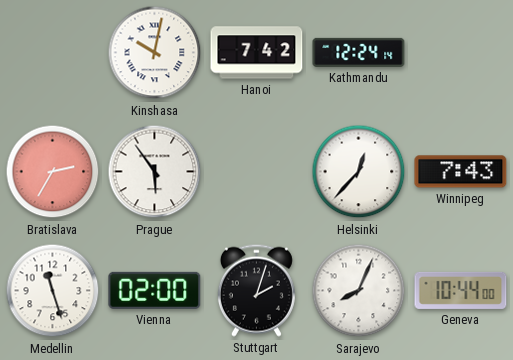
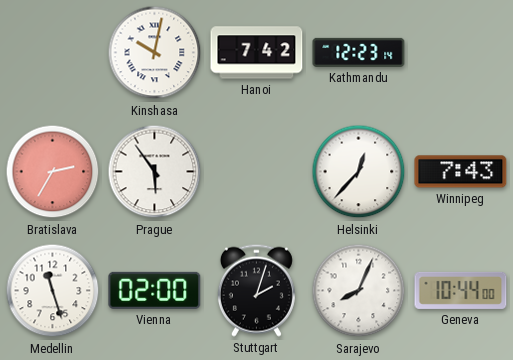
Kathmandu: 12:24 -> 12:23
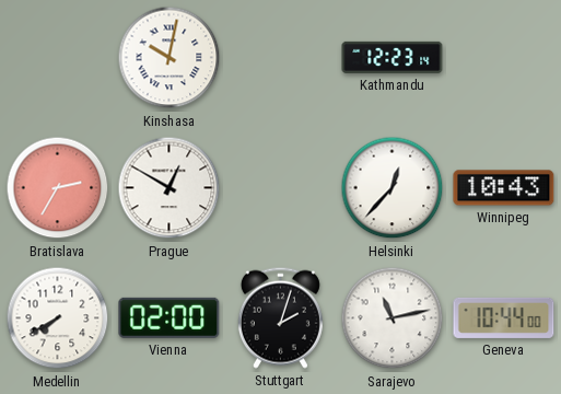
Hanoi: 7:42 -> none
Prague: 5:54 -> 12:50
Winnipeg: 7:43 -> 10:43
Medellin: 11:27 -> 7:40
Sarajevo: 8:04 -> 11:13
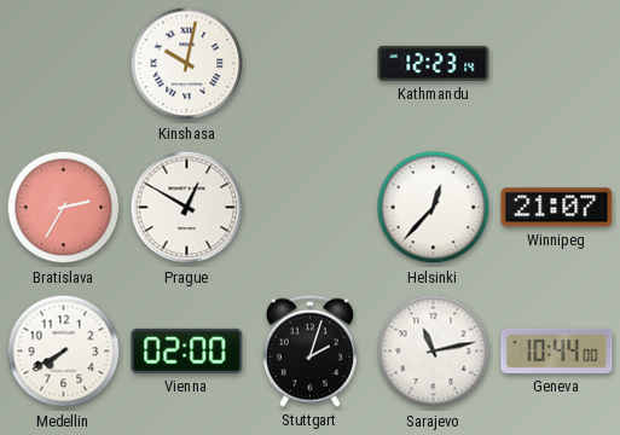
Winnipeg: 10:43 -> 21:07
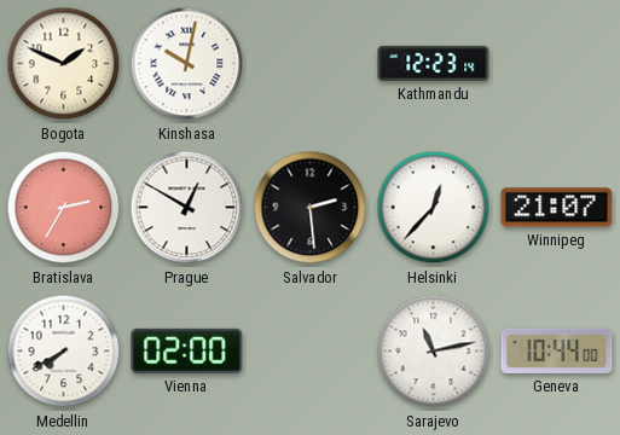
Bogota: none -> 1:49
Salvador: none -> 2:29
Stuttgart: 2:03 -> none
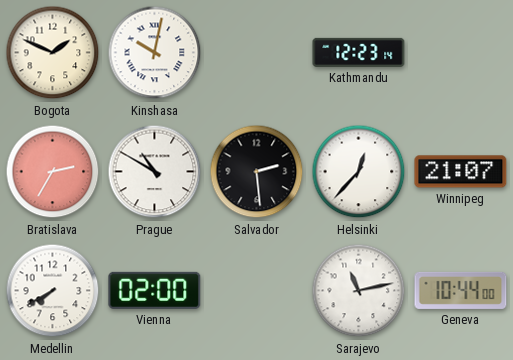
Prague: 12:50 -> 10:50
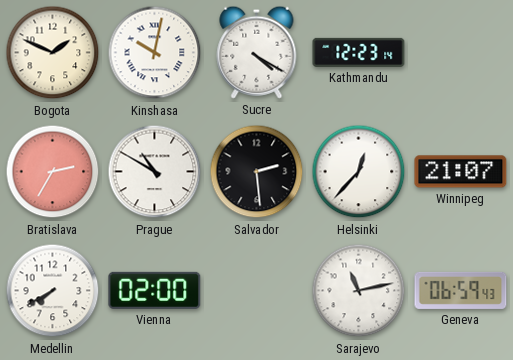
Sucre: none -> 4:20
Geneva: 10:44 -> 06:59
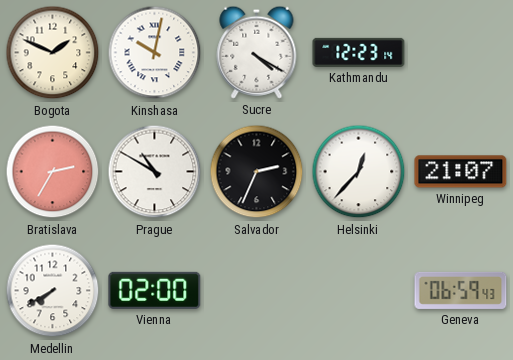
Salvador: 2:29 -> 2:34
Sarajevo: 11:13 -> none
